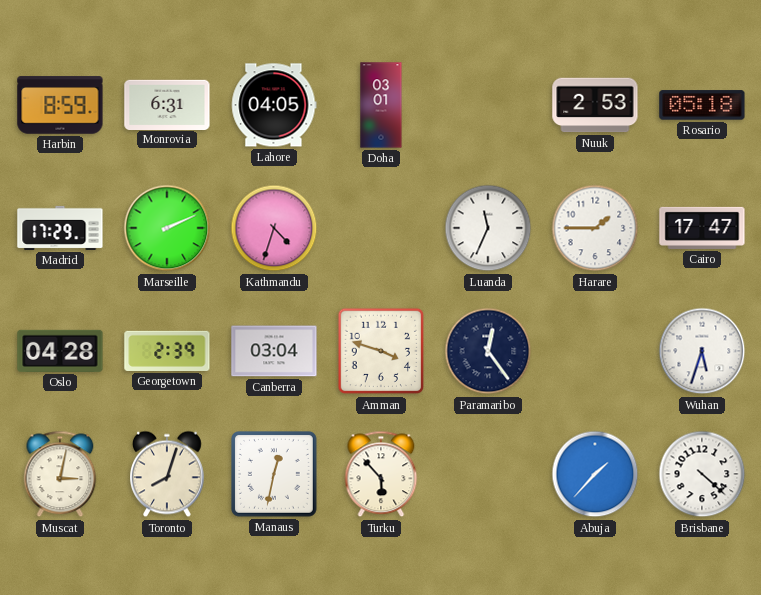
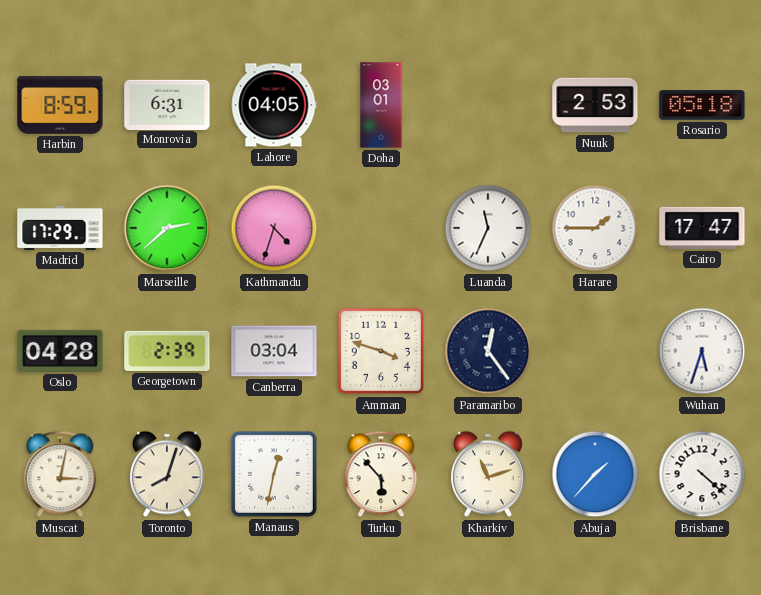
Marseille: 2:11 -> 2:38
Kharkiv: none -> 11:12
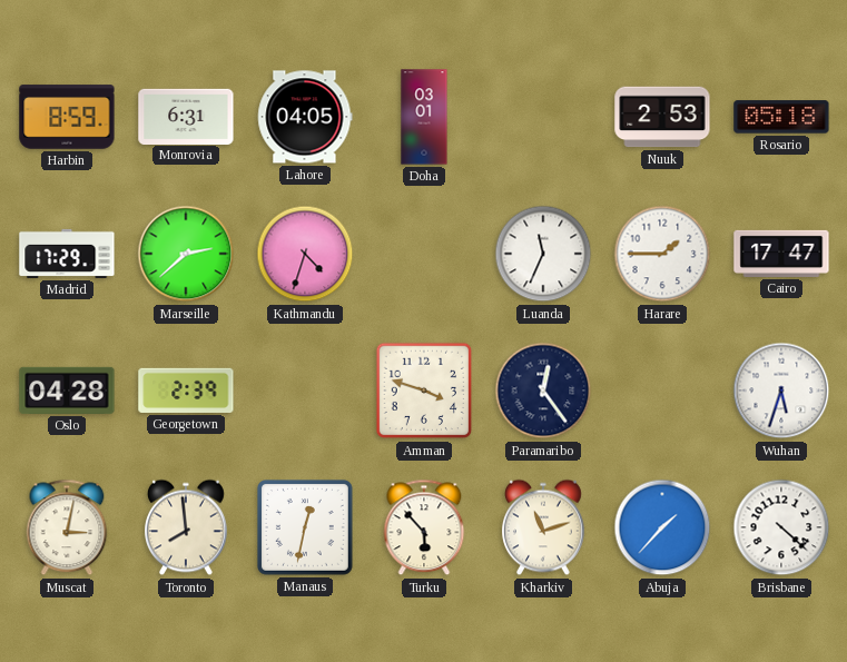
Canberra: 03:04 -> none
Toronto: 8:03 -> 7:59
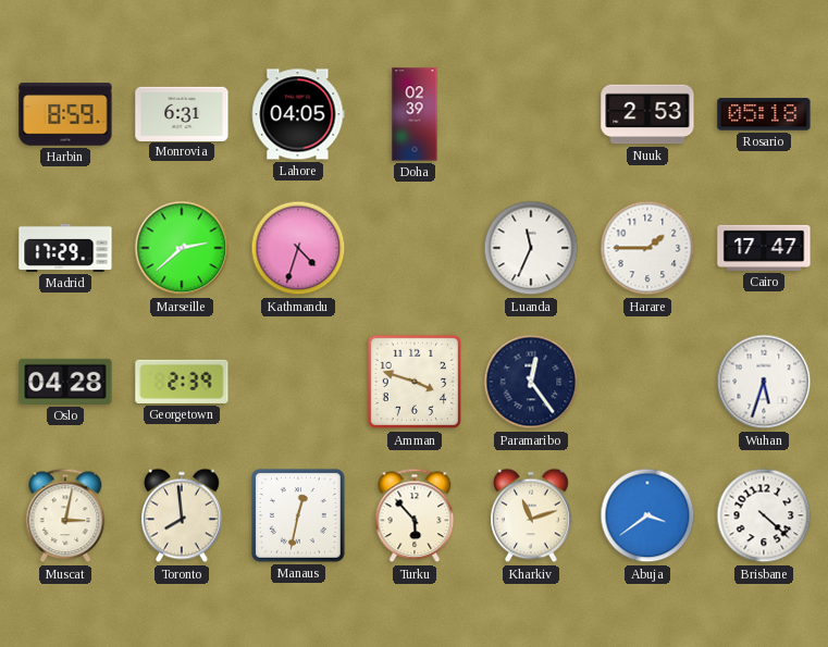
Doha: 03:01 -> 02:39
Abuja: 1:37 -> 3:39
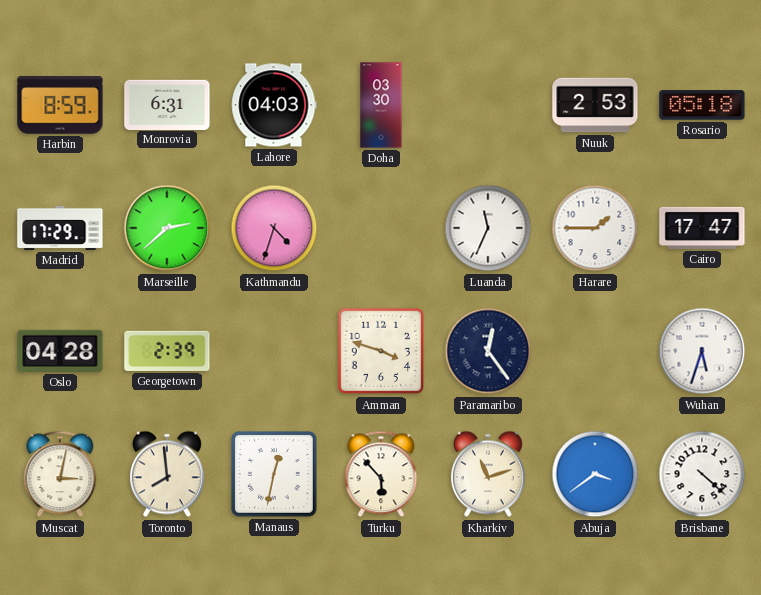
Lahore: 04:05 -> 04:03
Doha: 02:39 -> 03:30
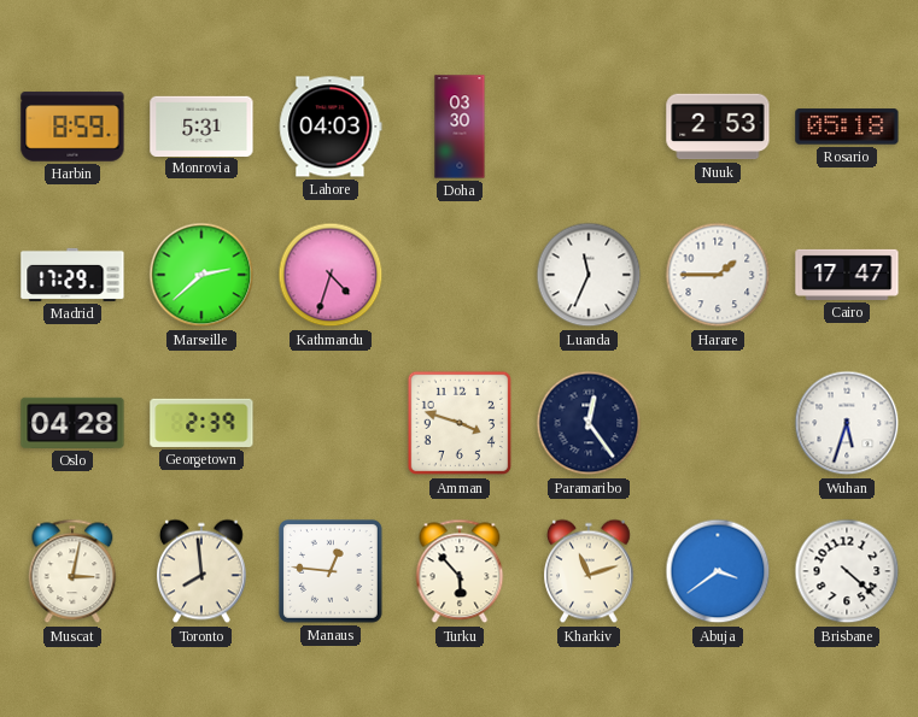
Monrovia: 6:31 -> 5:31
Manaus: 12:32 -> 12:46
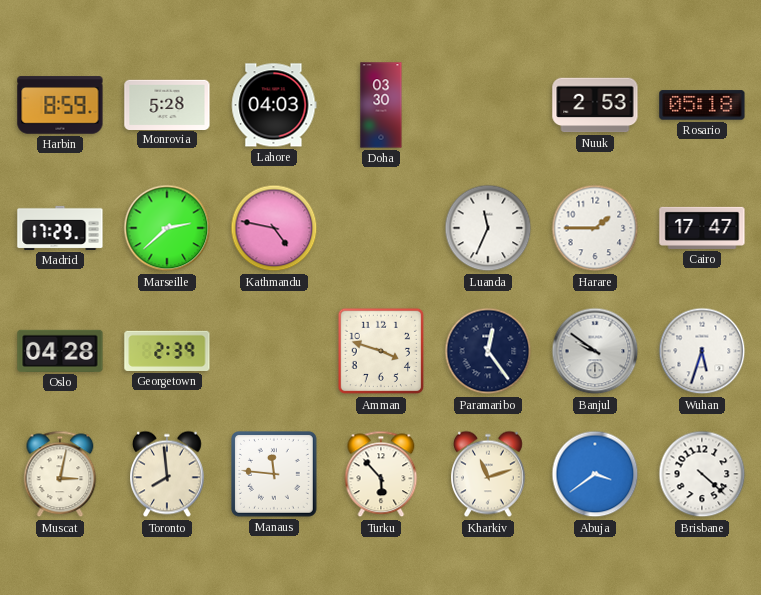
Monrovia: 5:31 -> 5:28
Kathmandu: 4:33 -> 4:47
Banjul: none -> 9:51
Manaus: 12:46 -> 11:46
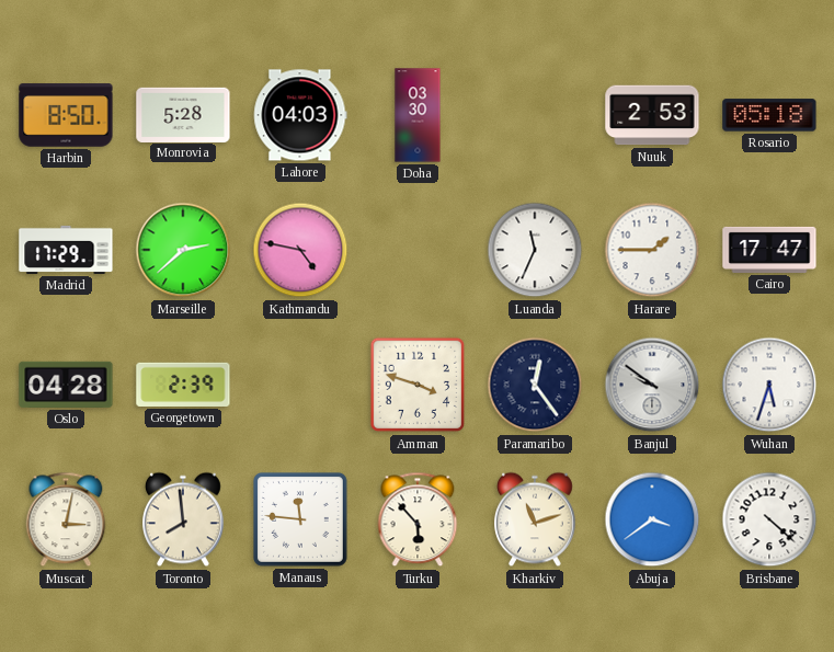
Harbin: 8:59 -> 8:50
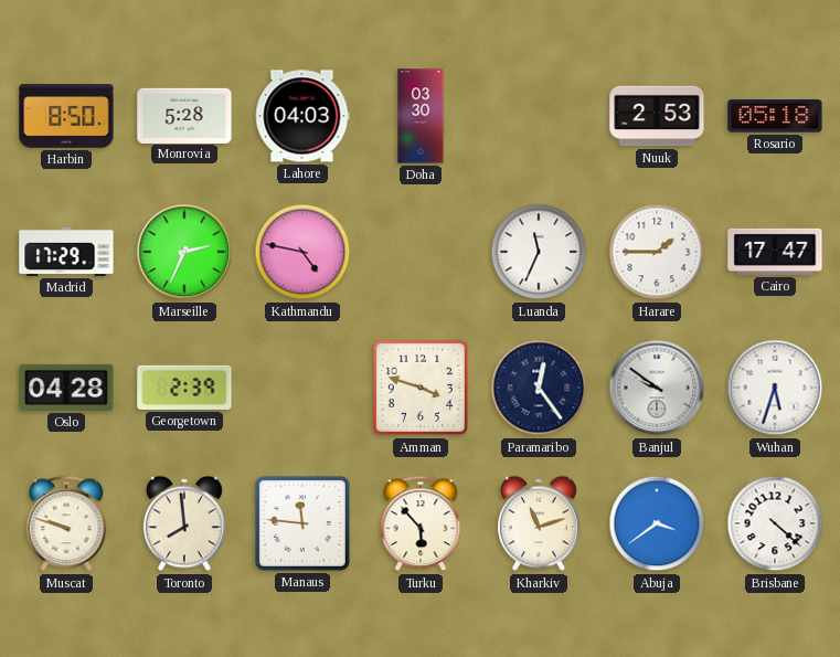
Marseille: 2:38 -> 2:34
Muscat: 3:02 -> 9:48
